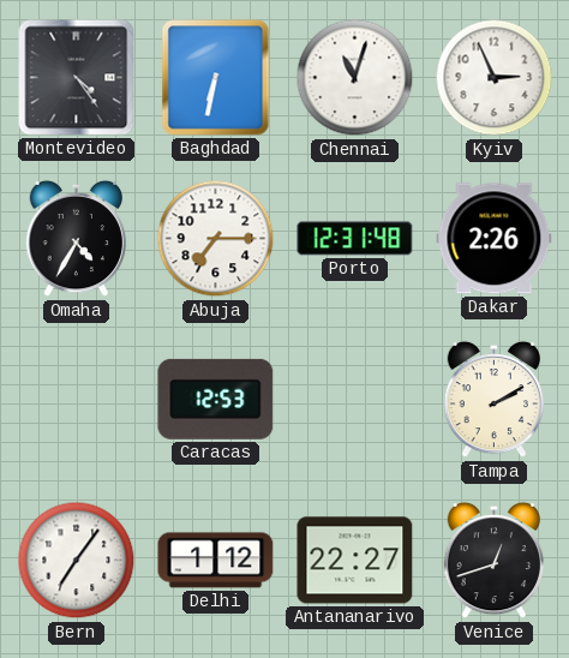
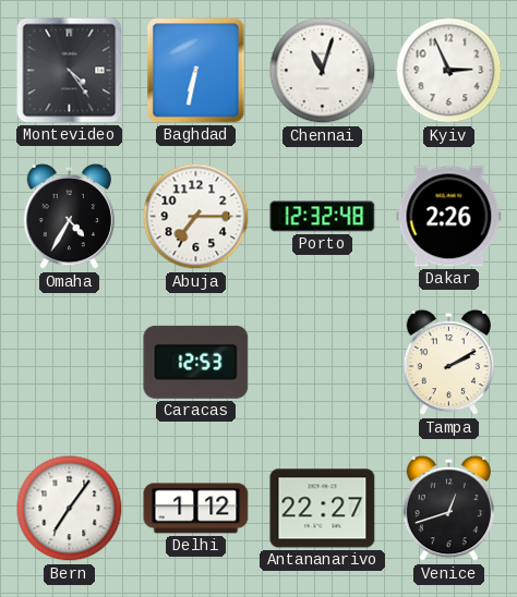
Porto: 12:31 -> 12:32
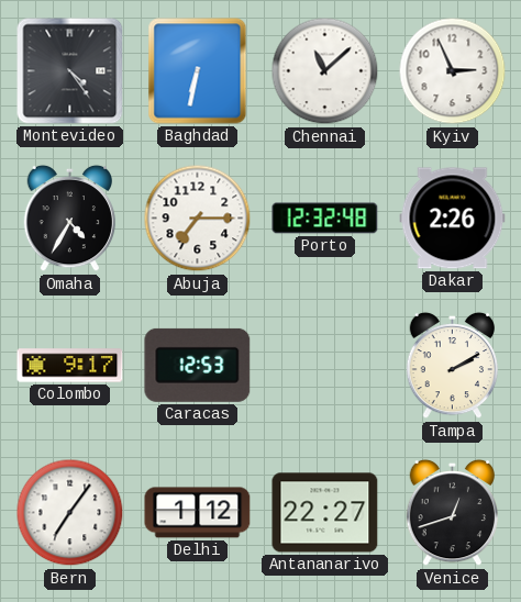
Chennai: 11:03 -> 11:08
Colombo: none -> 9:17
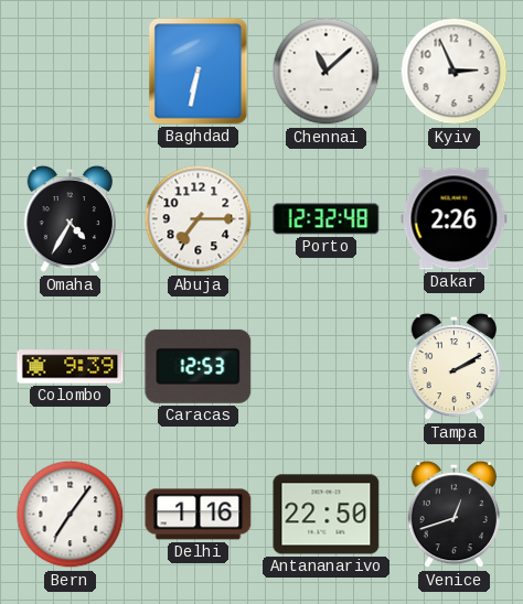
Montevideo: 4:24 -> none
Colombo: 9:17 -> 9:39
Delhi: 1:12 -> 1:16
Antananarivo: 22:27 -> 22:50
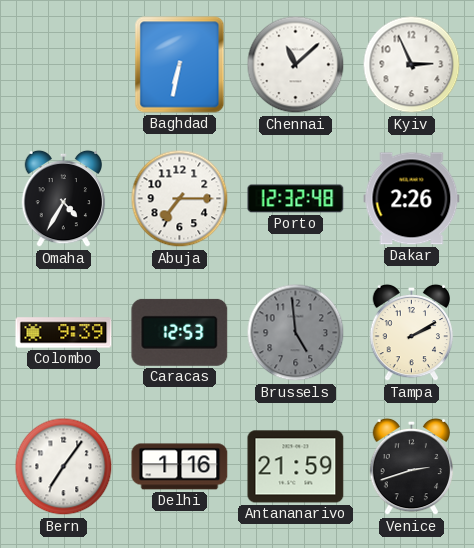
Brussels: none -> 4:59
Antananarivo: 22:50 -> 21:59
Venice: 12:42 -> 2:42
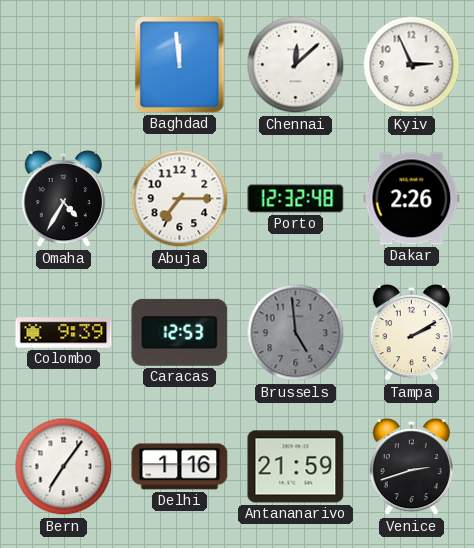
Baghdad: 6:32 -> 11:59
Chennai: 11:08 -> 12:08
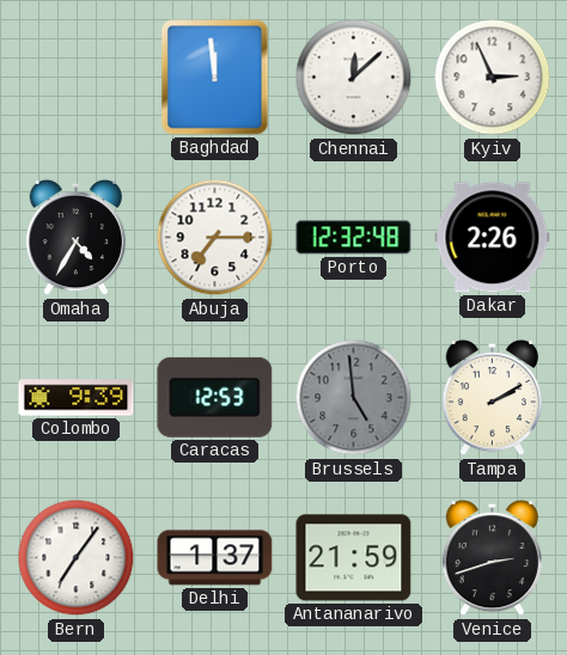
Delhi: 1:16 -> 1:37
